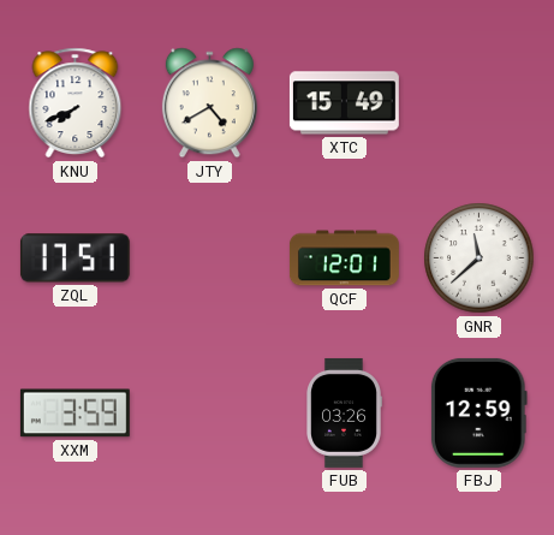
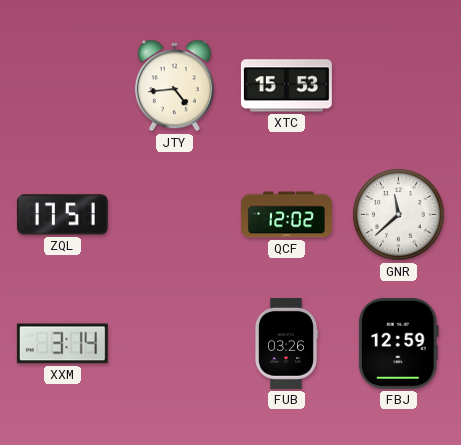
KNU: 7:41 -> none
JTY: 4:40 -> 4:44
XTC: 15:49 -> 15:53
QCF: 12:01 -> 12:02
XXM: 3:59 -> 3:14
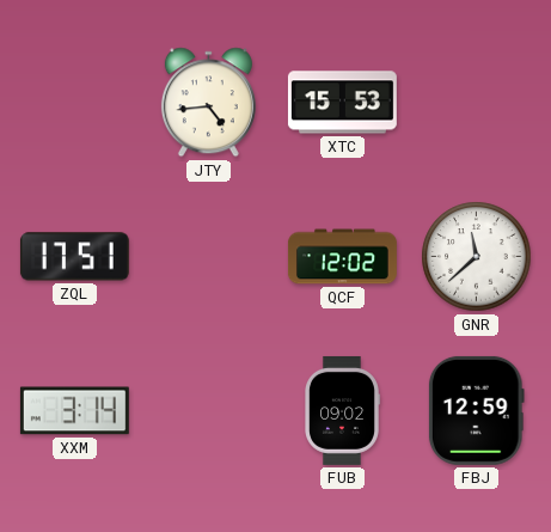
FUB: 03:26 -> 09:02
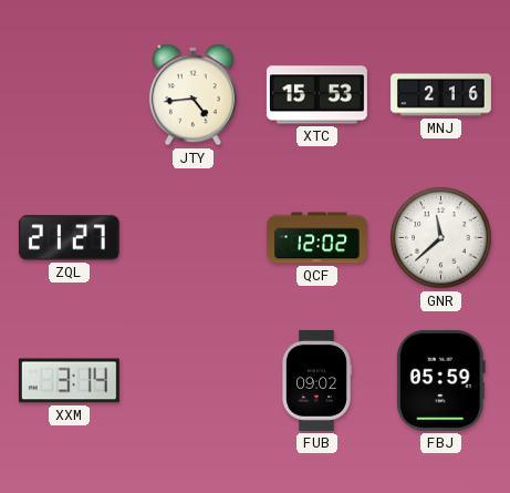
MNJ: none -> 2:16
ZQL: 17:51 -> 21:27
FBJ: 12:59 -> 05:59
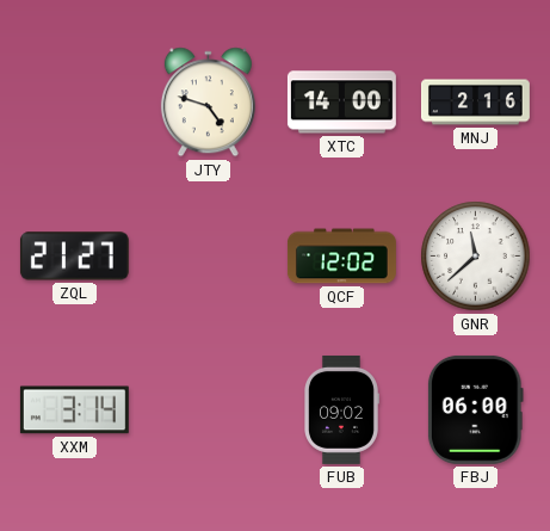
JTY: 4:44 -> 4:48
XTC: 15:53 -> 14:00
FBJ: 05:59 -> 06:00
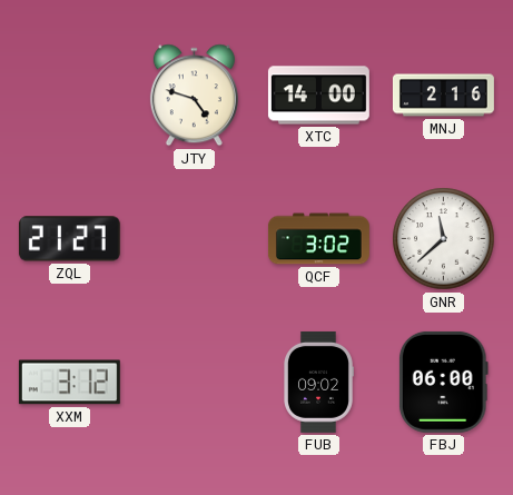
QCF: 12:02 -> 3:02
XXM: 3:14 -> 3:12
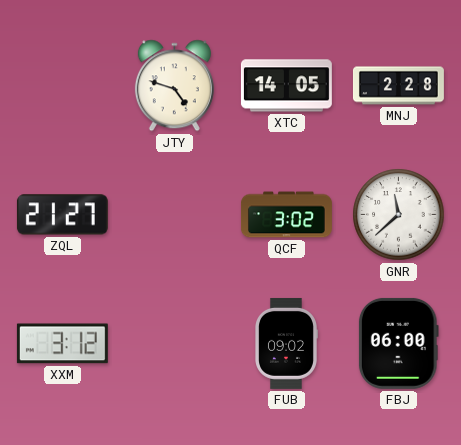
XTC: 14:00 -> 14:05
MNJ: 2:16 -> 2:28
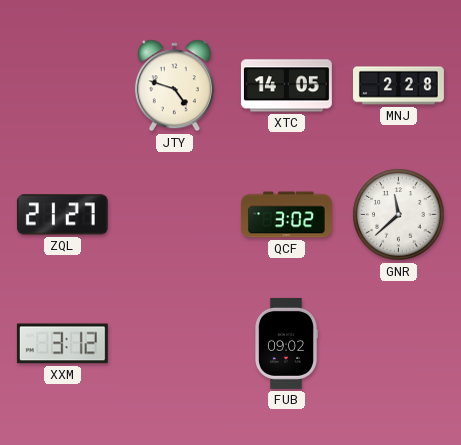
FBJ: 06:00 -> none
